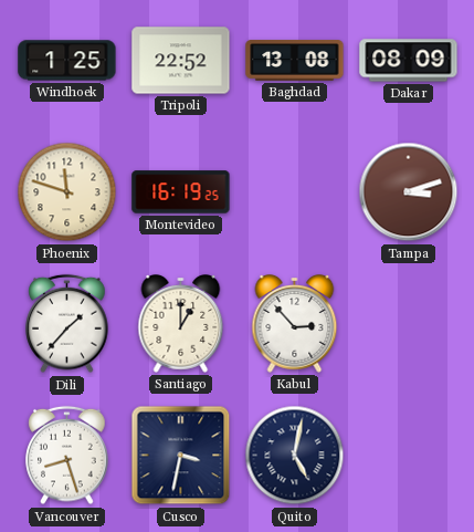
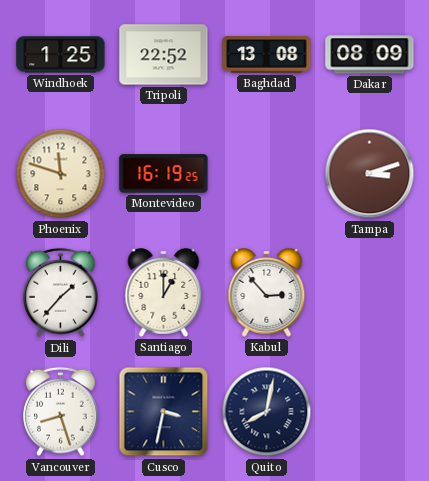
Quito: 5:02 -> 8:02
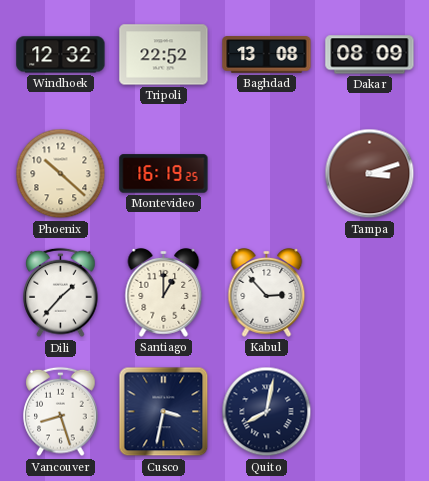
Windhoek: 1:25 -> 12:32
Phoenix: 11:48 -> 10:22
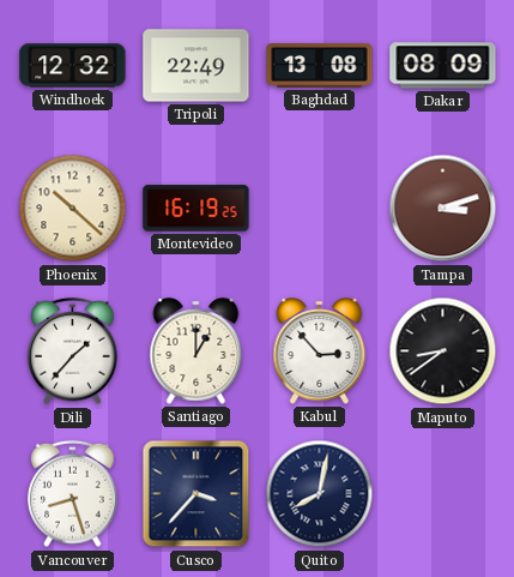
Tripoli: 22:52 -> 22:49
Maputo: none -> 8:39
Cusco: 3:32 -> 3:37
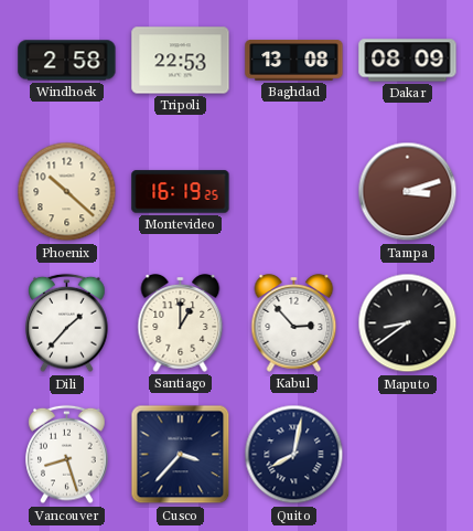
Windhoek: 12:32 -> 2:58
Tripoli: 22:49 -> 22:53
